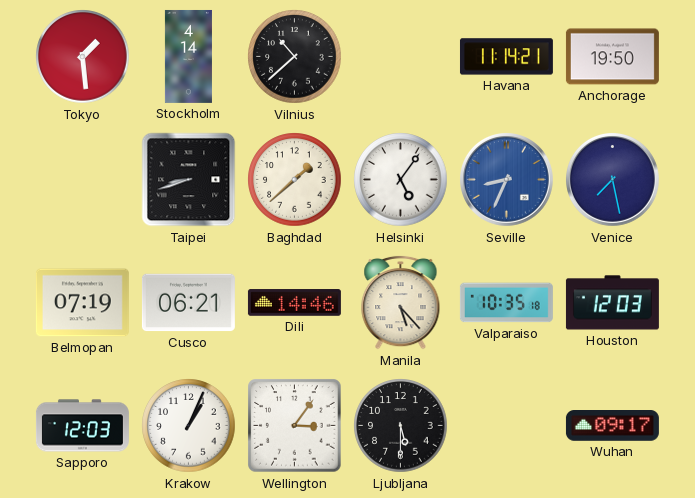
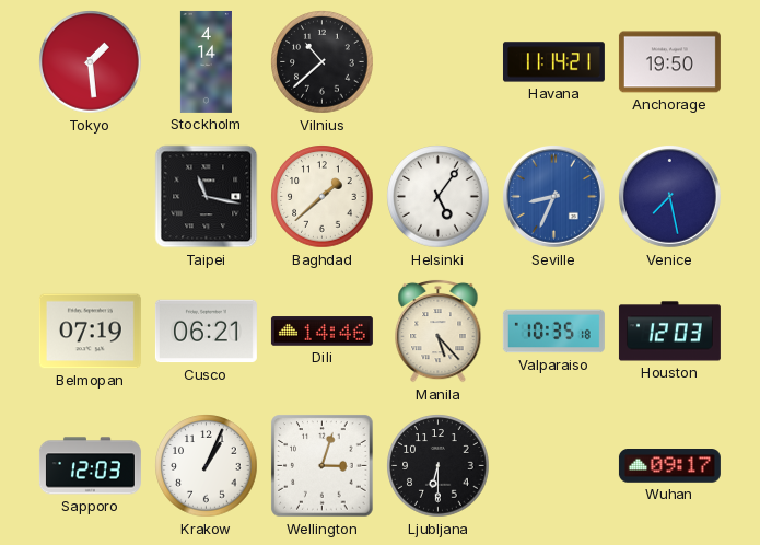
Taipei: 8:42 -> 11:17
Wellington: 3:06 -> 3:03
Ljubljana: 5:30 -> 6:30
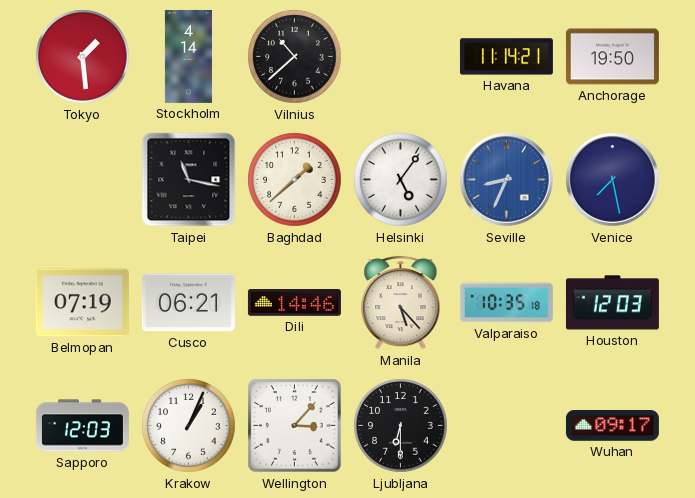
Wellington: 3:03 -> 3:07
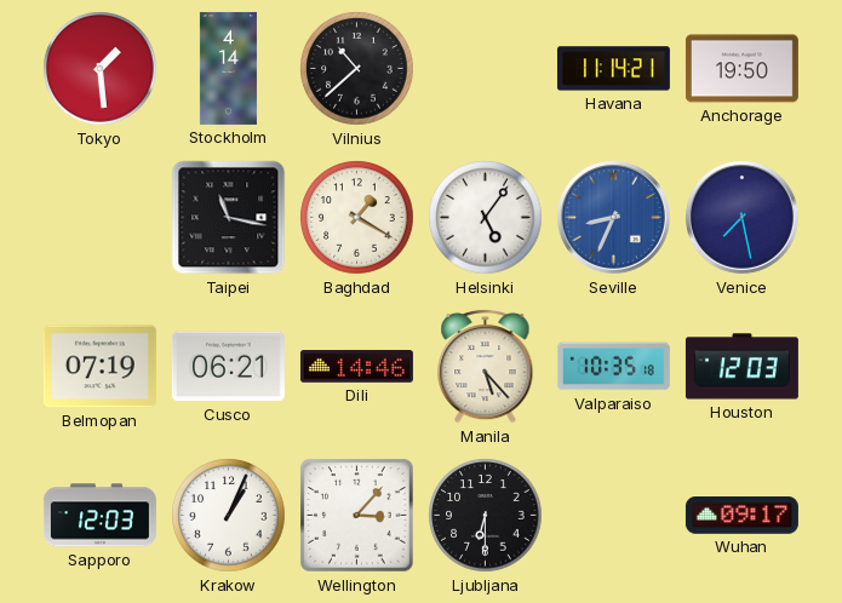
Baghdad: 1:38 -> 1:20
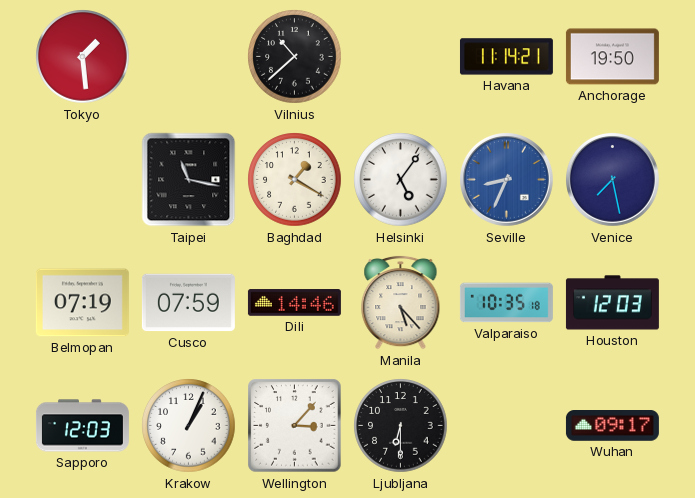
Stockholm: 4:14 -> none
Cusco: 06:21 -> 07:59
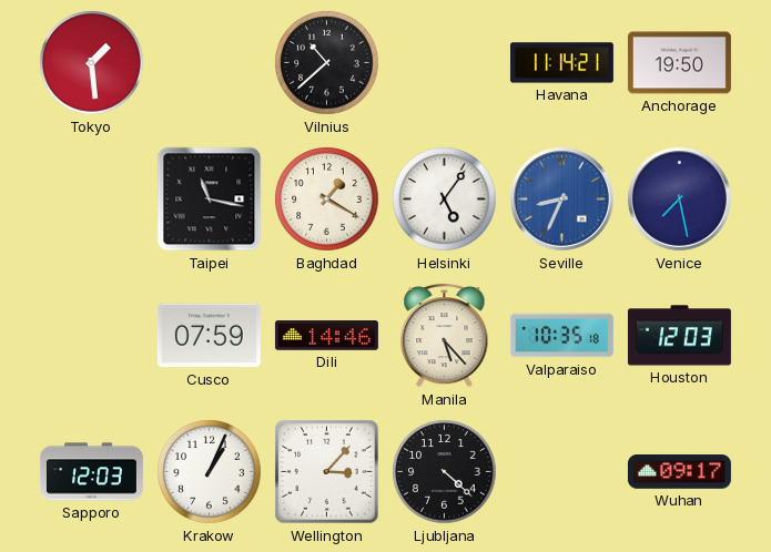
Belmopan: 07:19 -> none
Ljubljana: 6:30 -> 4:22
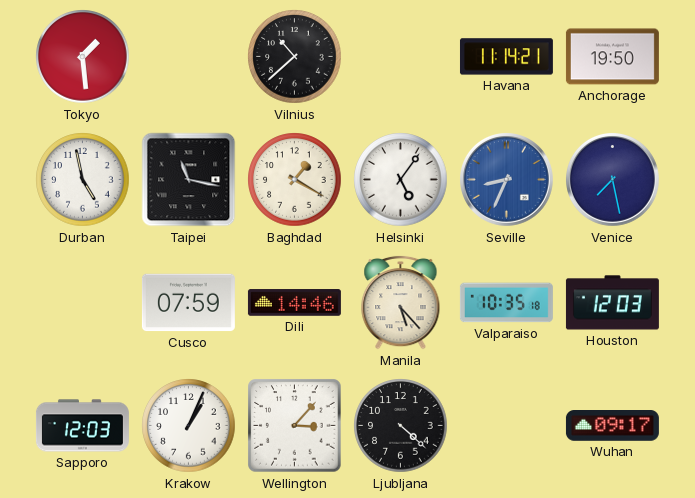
Durban: none -> 4:58
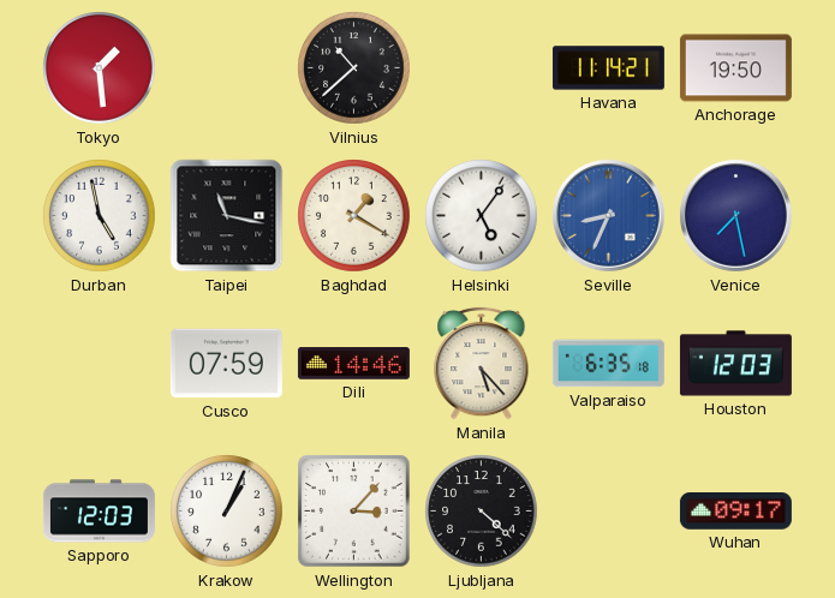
Valparaiso: 10:35 -> 6:35
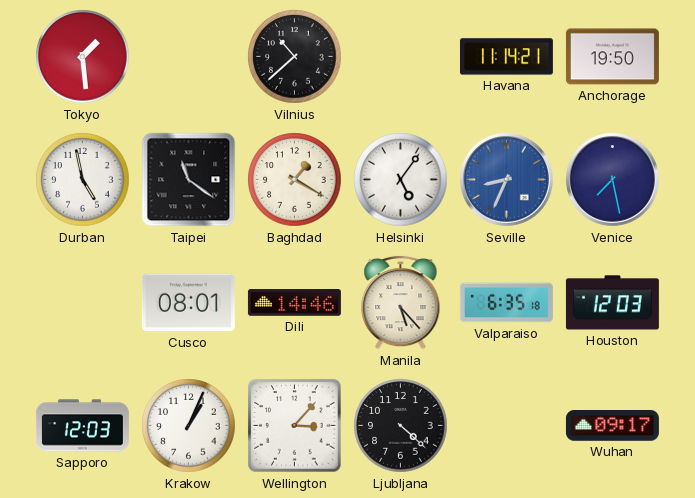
Taipei: 11:17 -> 11:21
Cusco: 07:59 -> 08:01
